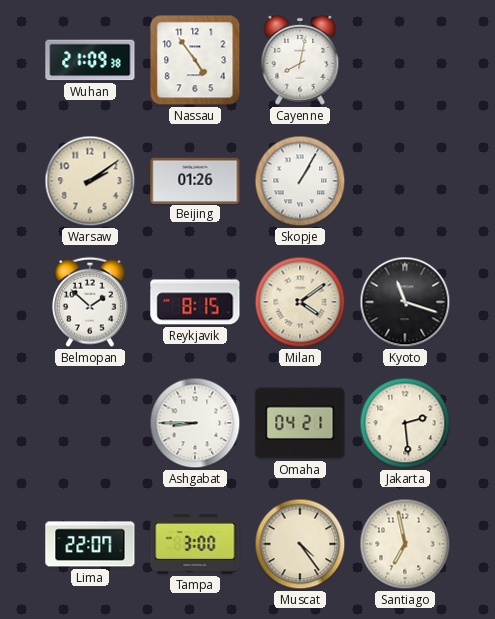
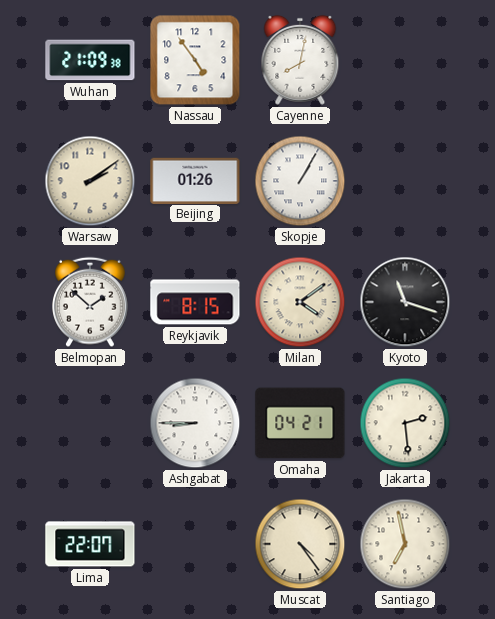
Tampa: 3:00 -> none
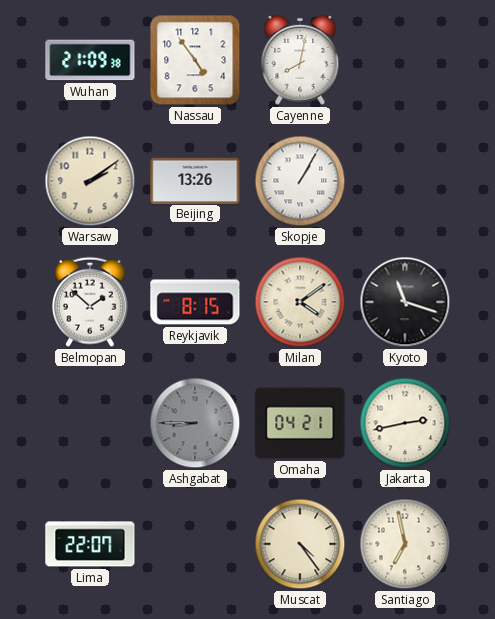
Beijing: 01:26 -> 13:26
Ashgabat dial: white -> grey
Jakarta: 2:29 -> 2:43
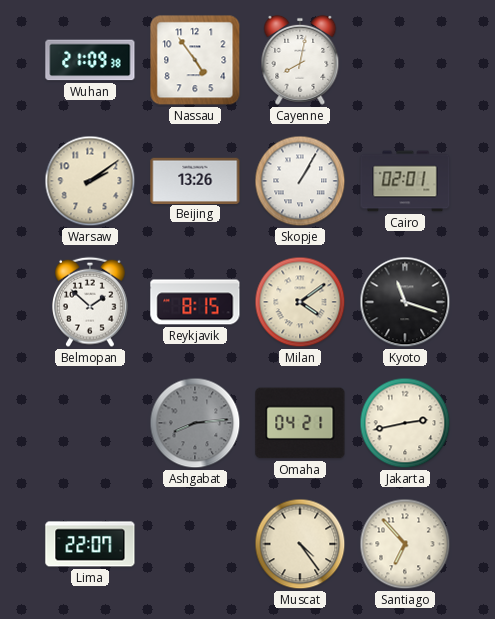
Cairo: none -> 02:01
Ashgabat: 8:45 -> 8:14
Santiago: 6:58 -> 6:53
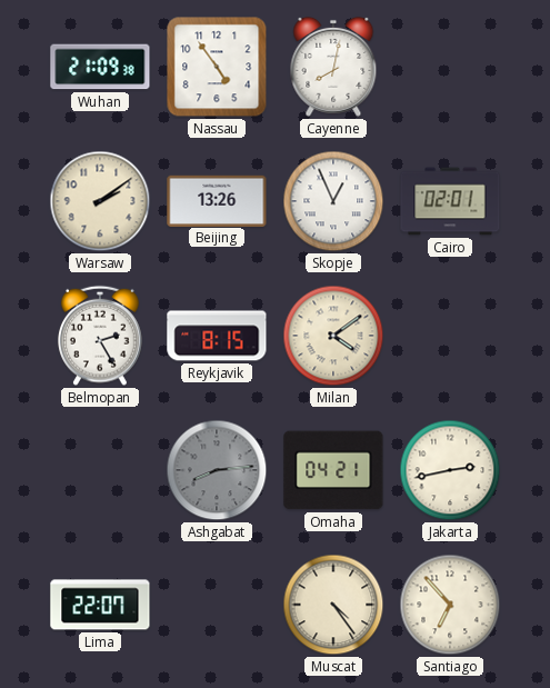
Skopje: 1:05 -> 12:56
Belmopan: 1:52 -> 2:25
Kyoto: 11:18 -> none
